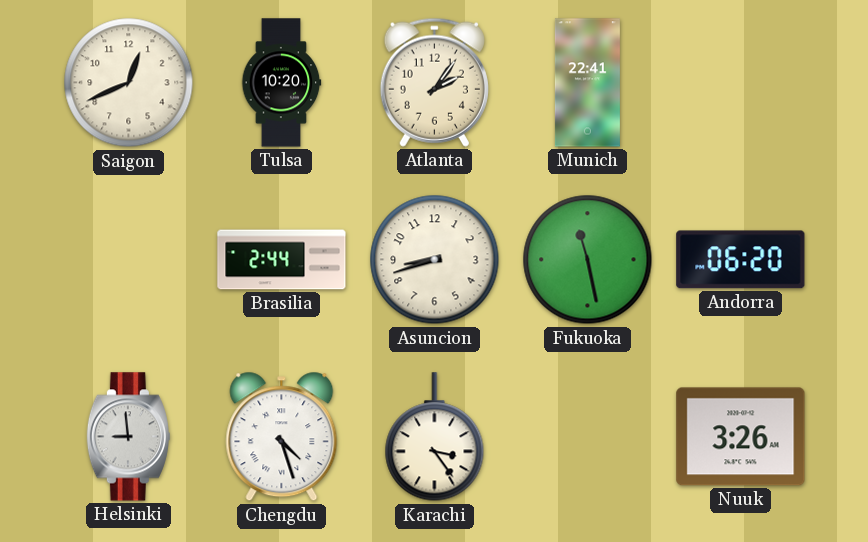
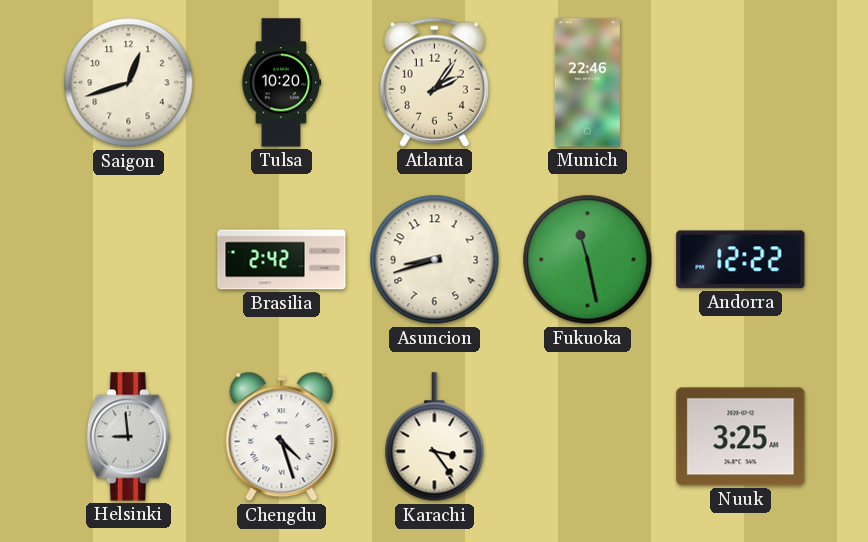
Saigon: 12:41 -> 12:42
Munich: 22:41 -> 22:46
Brasilia: 2:44 -> 2:42
Andorra: 06:20 -> 12:22
Nuuk: 3:26 -> 3:25
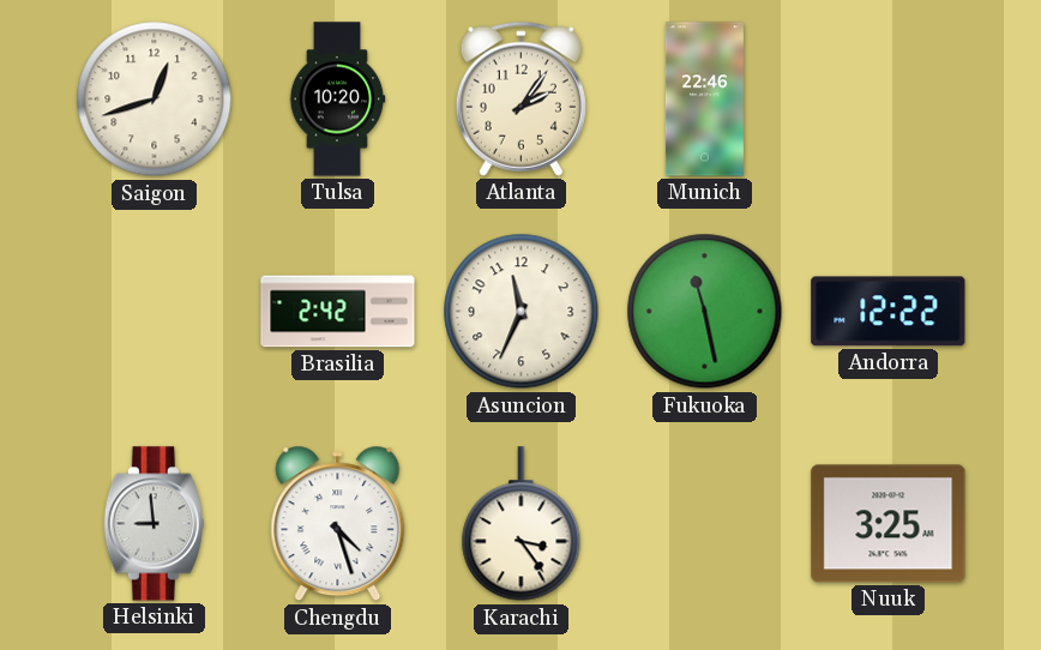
Asuncion: 8:42 -> 11:34
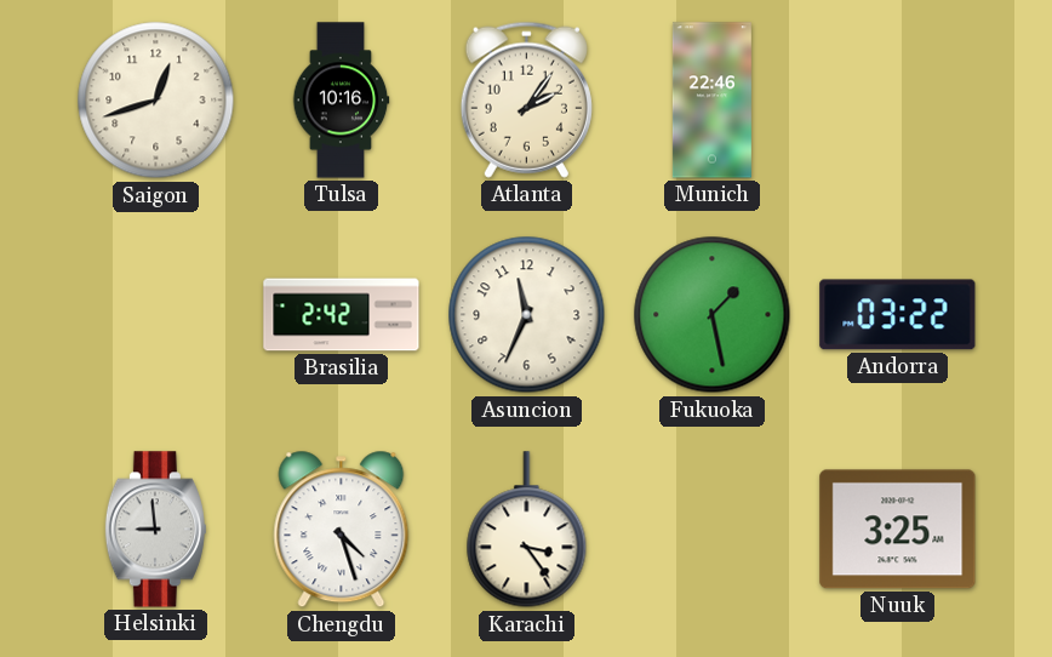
Tulsa: 10:20 -> 10:16
Fukuoka: 11:28 -> 1:28
Andorra: 12:22 -> 03:22
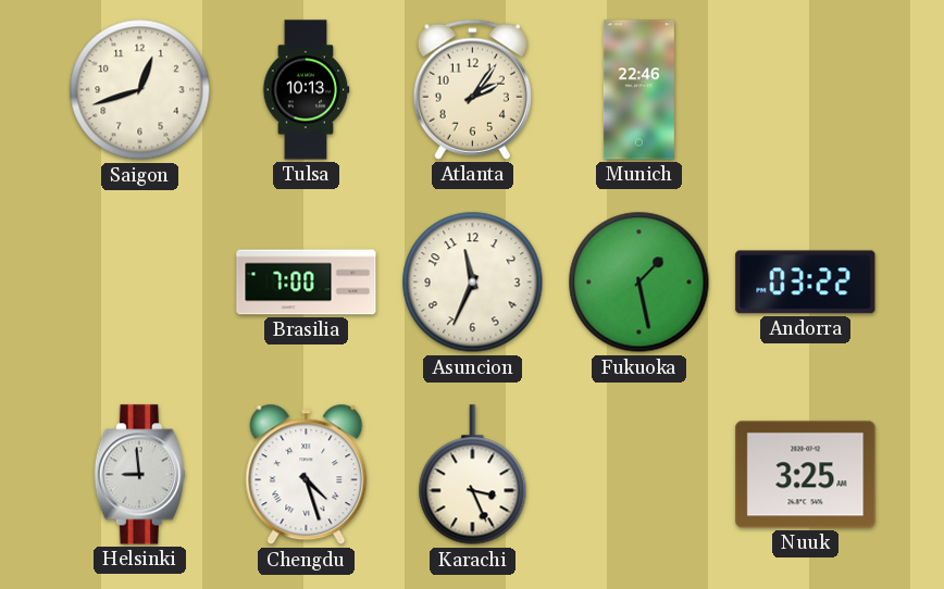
Tulsa: 10:16 -> 10:13
Brasilia: 2:42 -> 7:00
Karachi: 3:24 -> 3:26
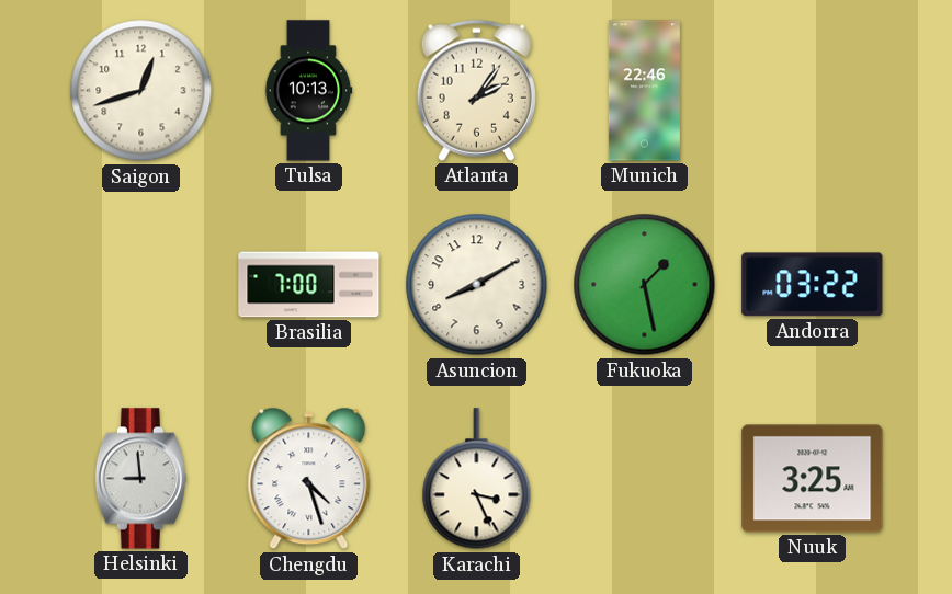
Asuncion: 11:34 -> 8:10
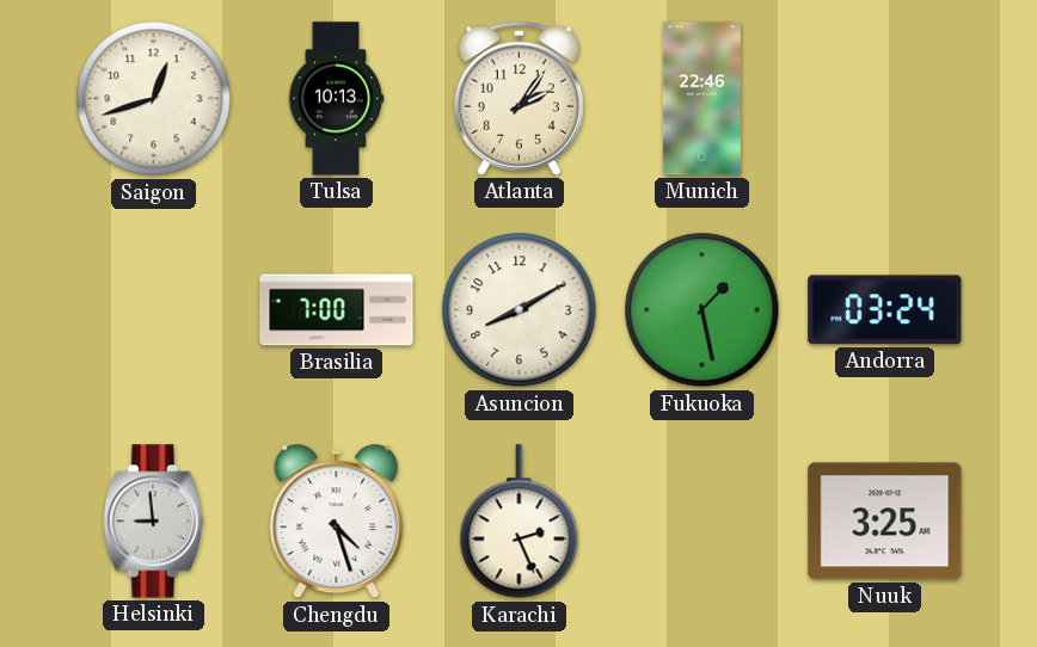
Andorra: 03:22 -> 03:24
Karachi: 3:26 -> 2:26
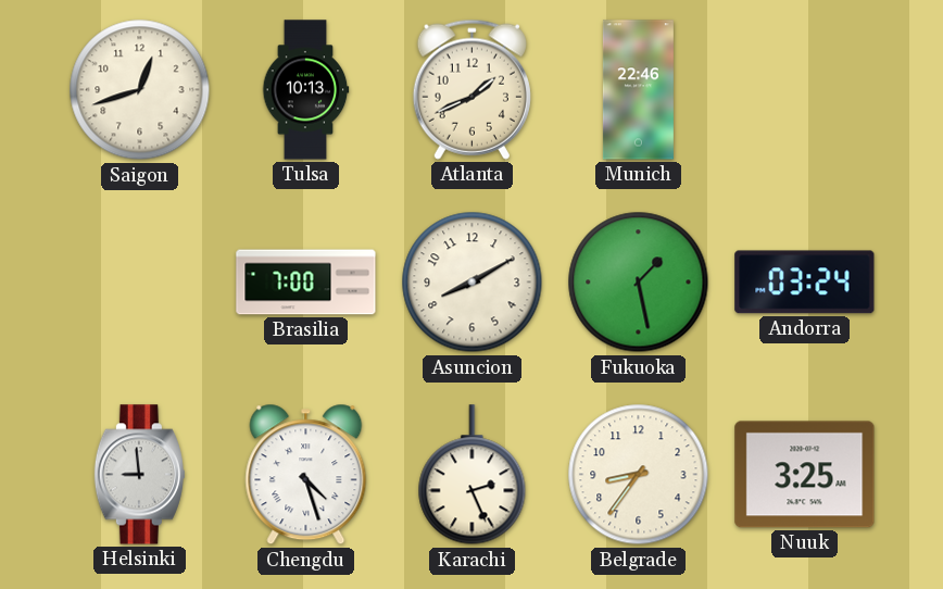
Atlanta: 2:06 -> 1:41
Belgrade: none -> 8:36
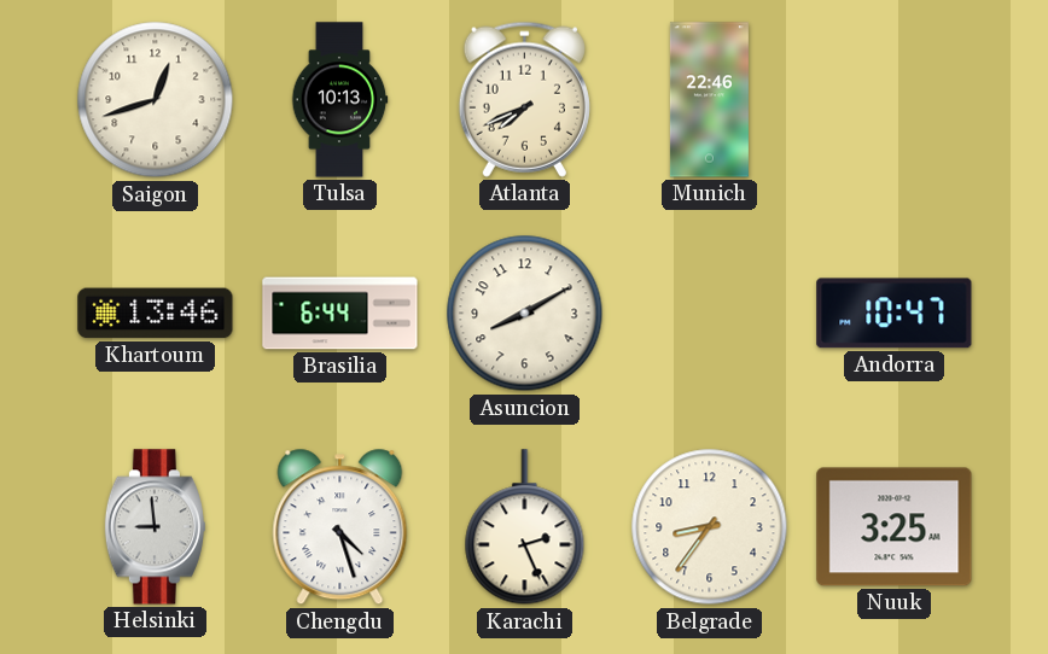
Atlanta: 1:41 -> 7:41
Khartoum: none -> 13:46
Brasilia: 7:00 -> 6:44
Fukuoka: 1:28 -> none
Andorra: 03:24 -> 10:47
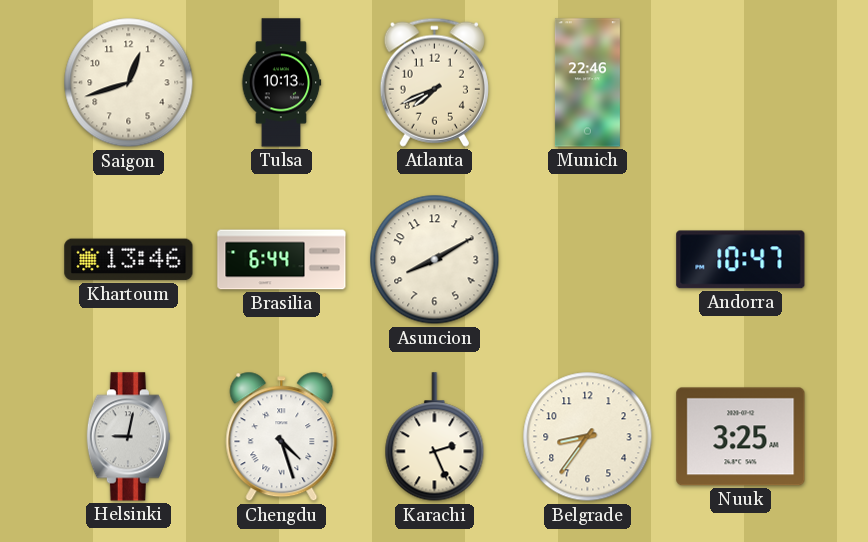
Helsinki: 8:59 -> 9:02
